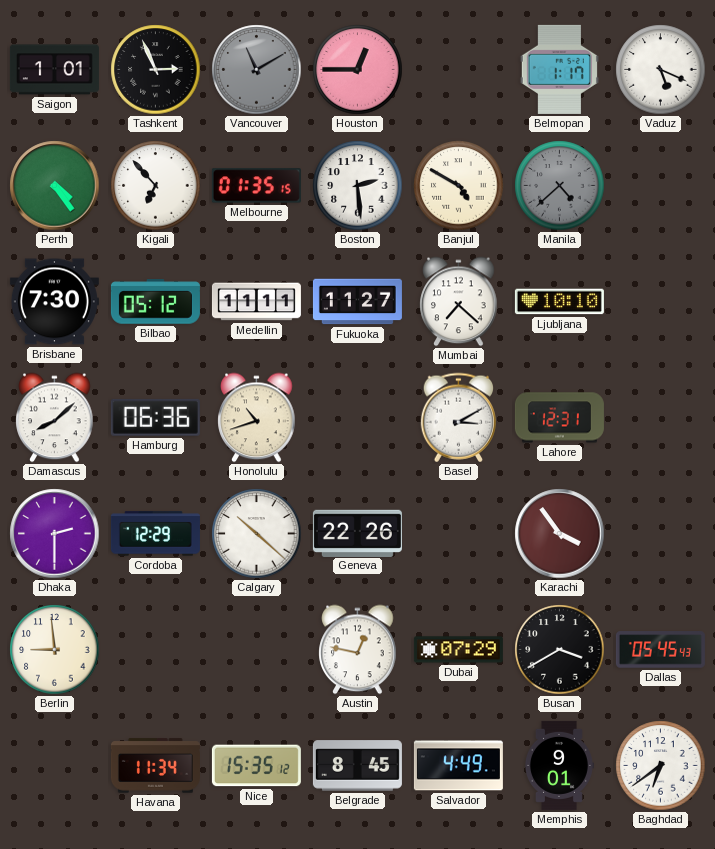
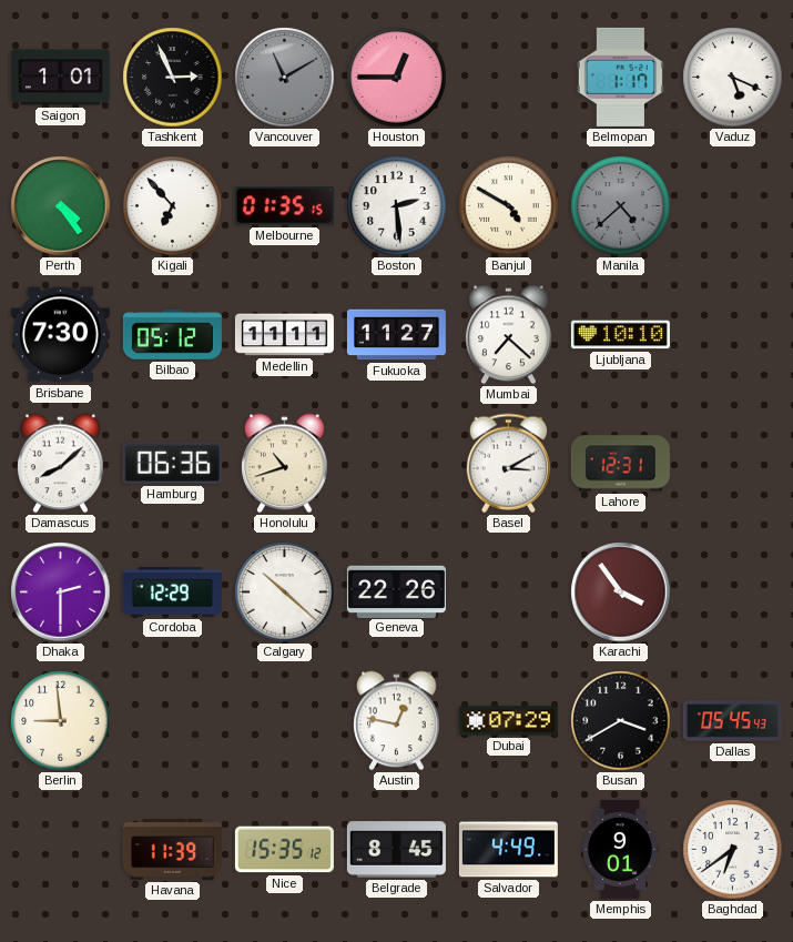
Havana: 11:34 -> 11:39
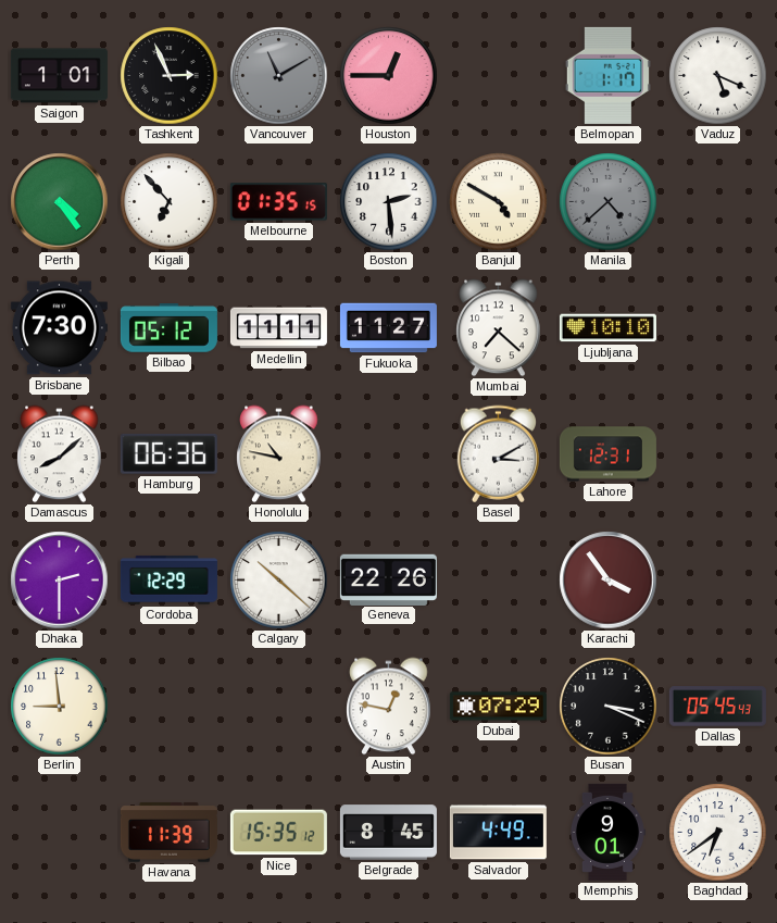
Honolulu: 10:42 -> 10:47
Busan: 3:40 -> 3:19
